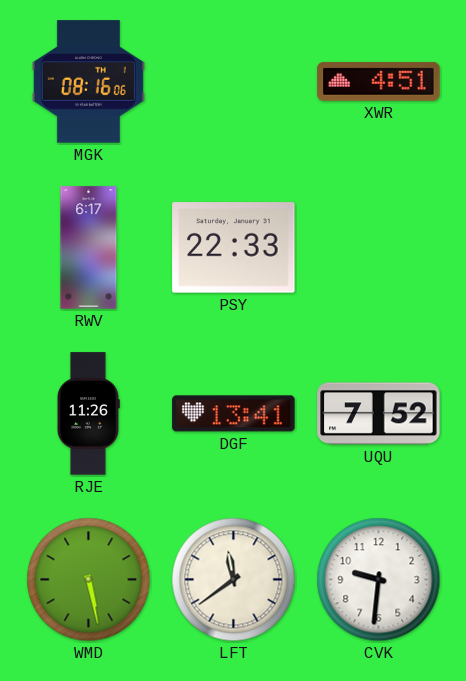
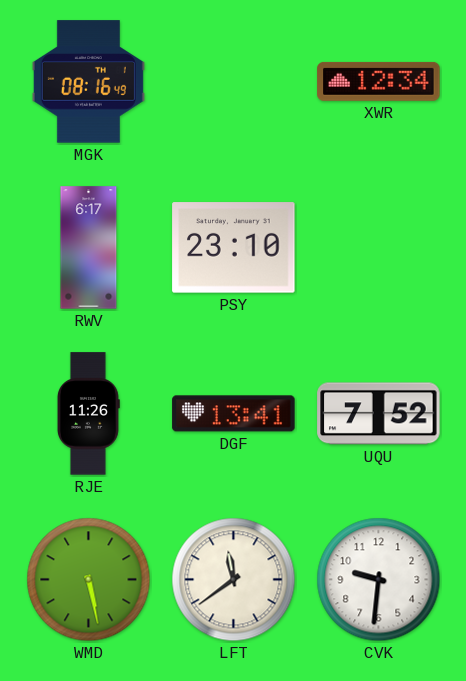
MGK: 08:16:06 -> 08:16:49
XWR: 4:51 -> 12:34
PSY: 22:33 -> 23:10
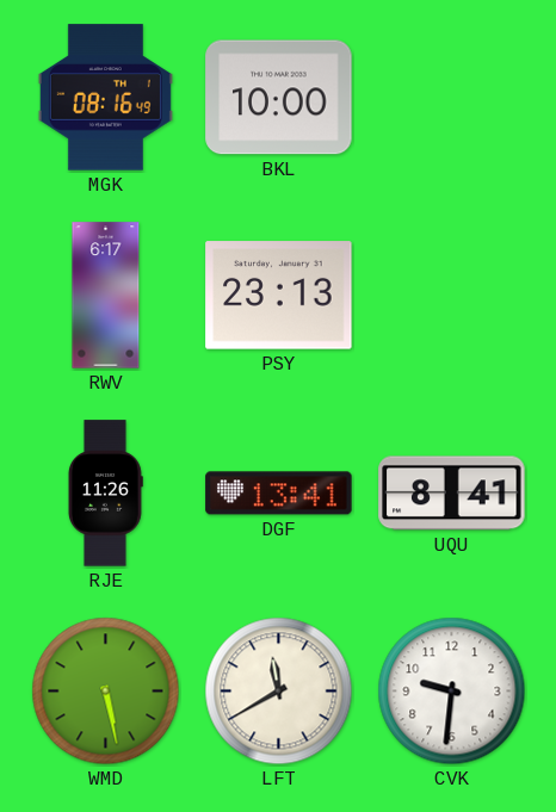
BKL: none -> 10:00
XWR: 12:34 -> none
PSY: 23:10 -> 23:13
UQU: 7:52 -> 8:41
LFT: 11:39 -> 11:40
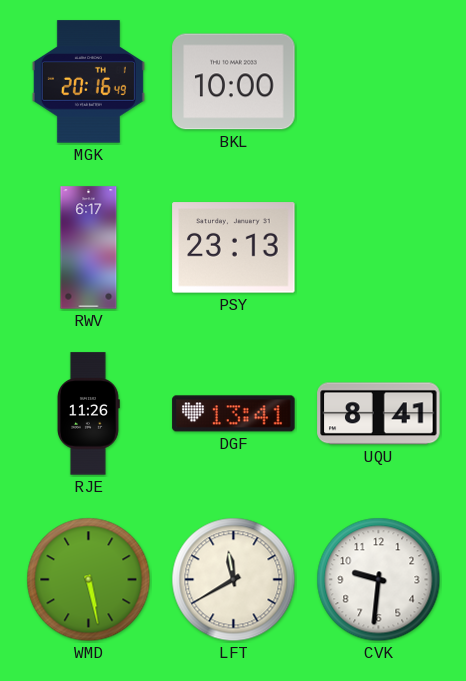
MGK: 08:16 -> 20:16
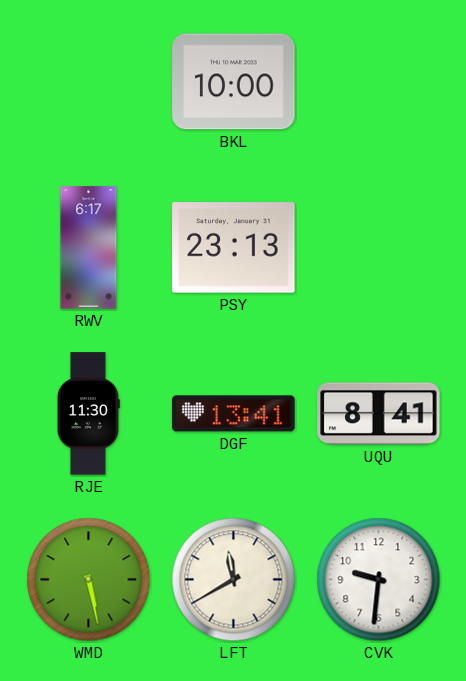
MGK: 20:16 -> none
RJE: 11:26 -> 11:30
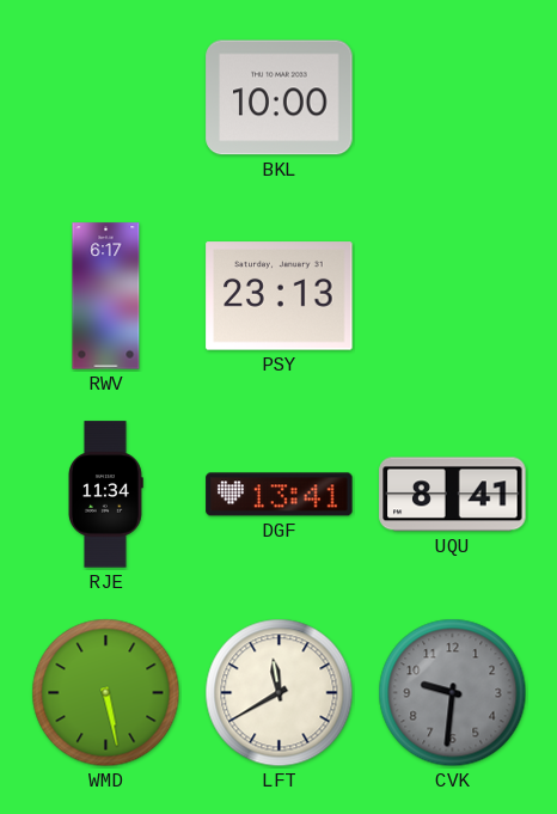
RJE: 11:30 -> 11:34
CVK dial: white -> grey
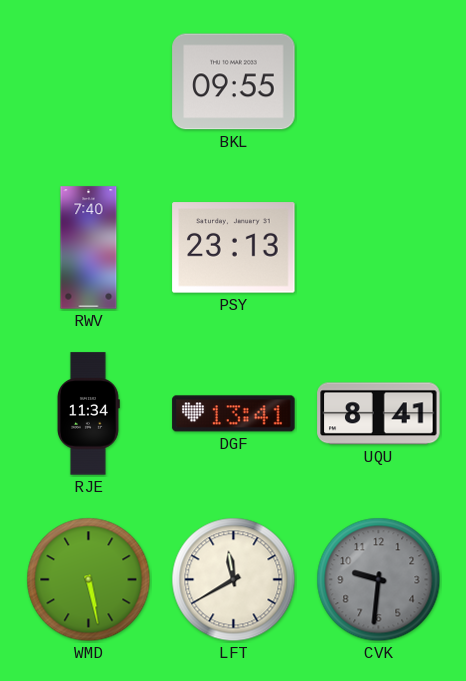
BKL: 10:00 -> 09:55
RWV: 6:17 -> 7:40
